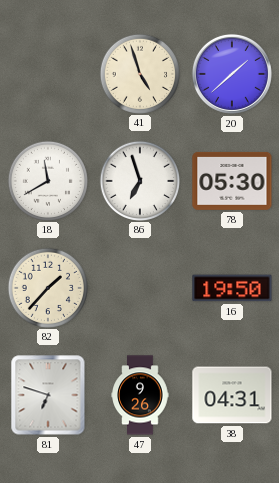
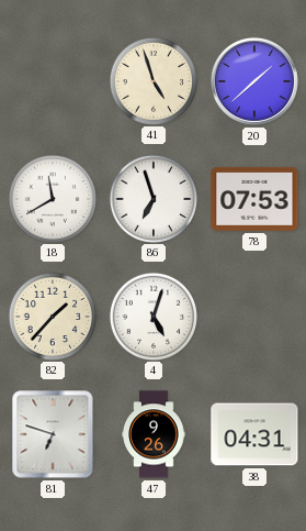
78: 05:30 -> 07:53
4: none -> 5:03
16: 19:50 -> none
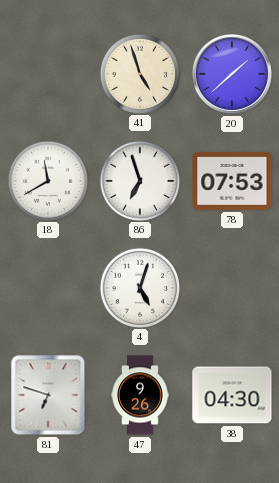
82: 1:37 -> none
38: 04:31 -> 04:30
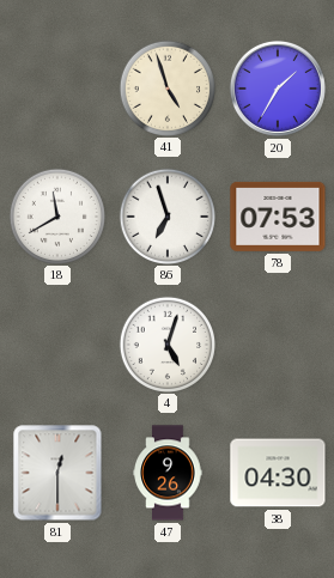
20: 1:38 -> 1:35
81: 6:48 -> 12:30
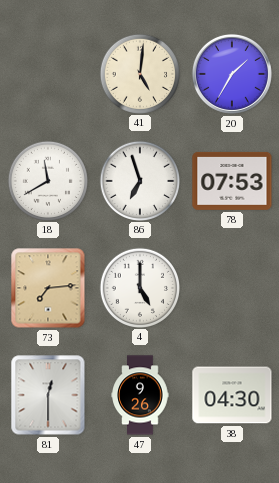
41: 4:57 -> 5:01
73: none -> 7:14
4: 5:03 -> 5:00
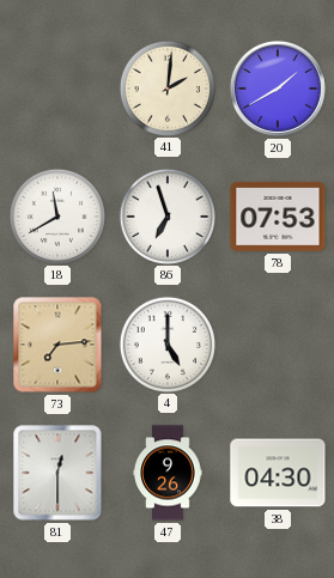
41: 5:01 -> 2:01
20: 1:35 -> 1:40
